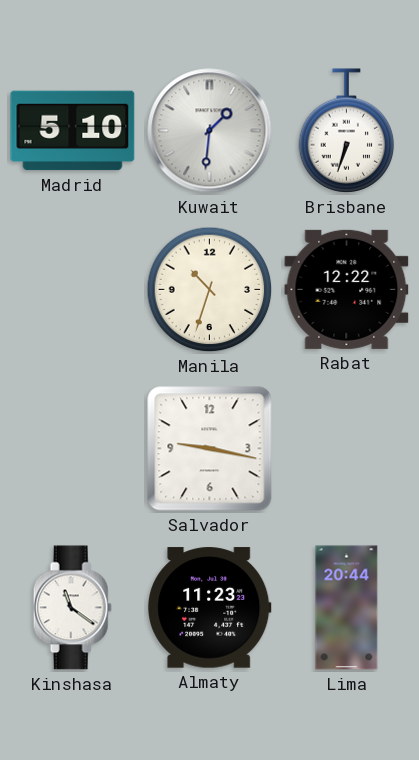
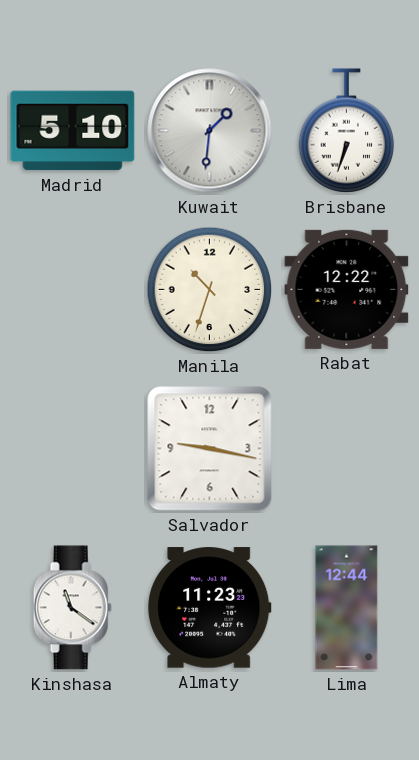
Lima: 20:44 -> 12:44
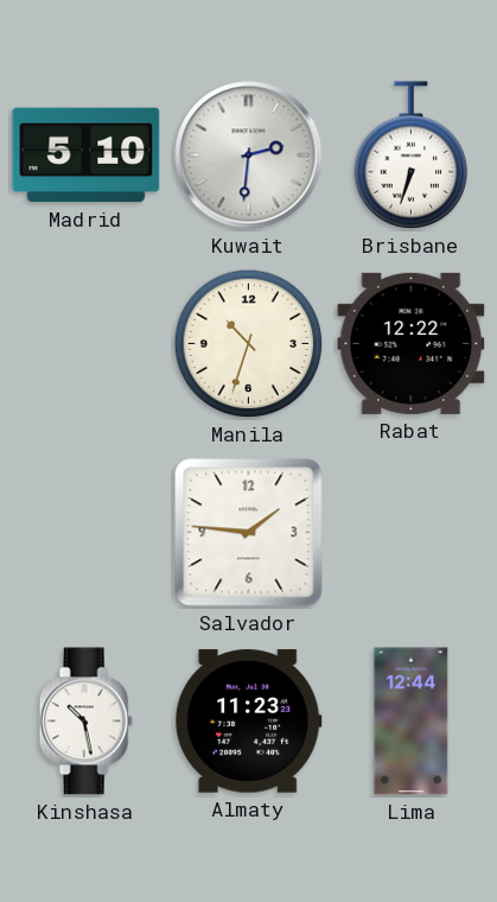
Kuwait: 1:31 -> 2:31
Salvador: 9:17 -> 1:46
Kinshasa: 11:21 -> 10:28
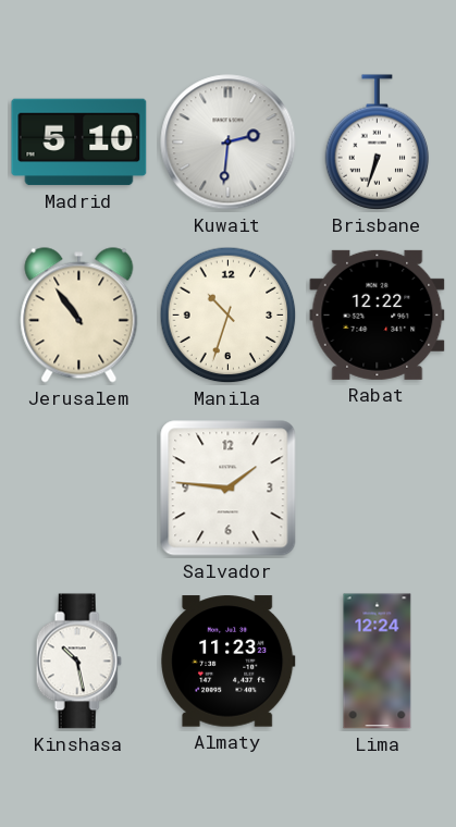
Jerusalem: none -> 10:54
Lima: 12:44 -> 12:24
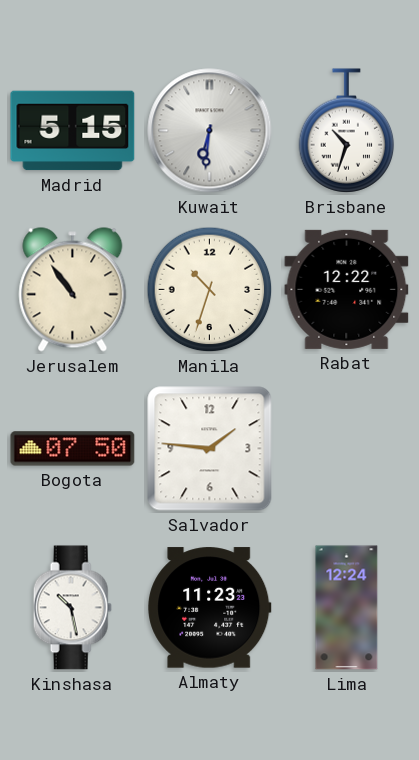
Madrid: 5:10 -> 5:15
Kuwait: 2:31 -> 6:31
Brisbane: 6:33 -> 10:33
Bogota: none -> 07:50
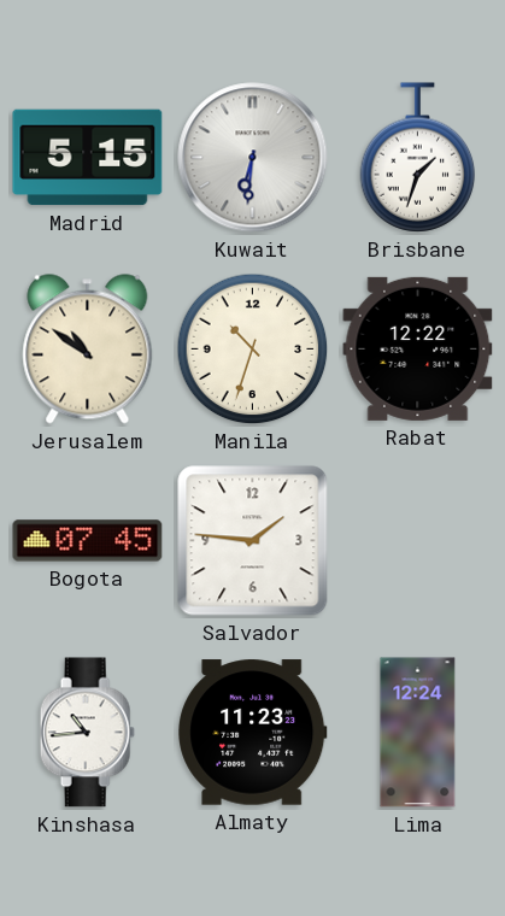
Brisbane: 10:33 -> 1:33
Jerusalem: 10:54 -> 10:51
Bogota: 07:50 -> 07:45
Kinshasa: 10:28 -> 10:44
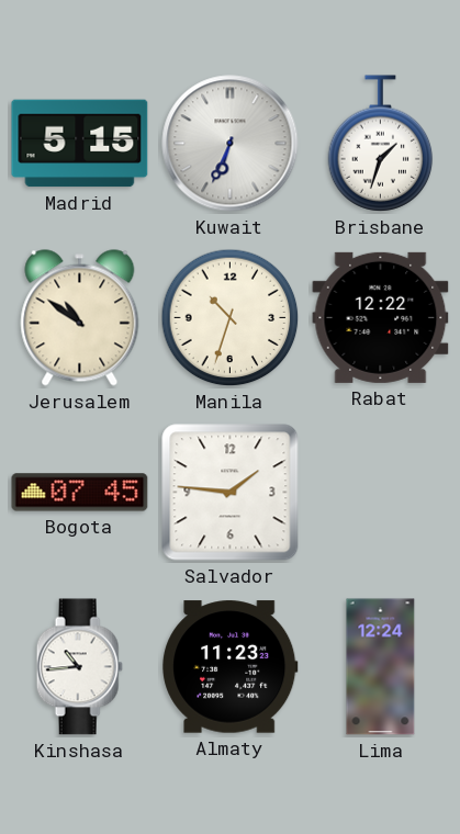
Kuwait: 6:31 -> 6:34
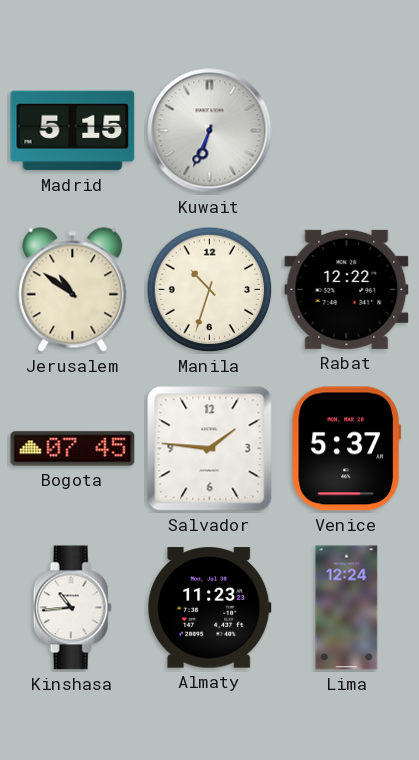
Brisbane: 1:33 -> none
Venice: none -> 5:37
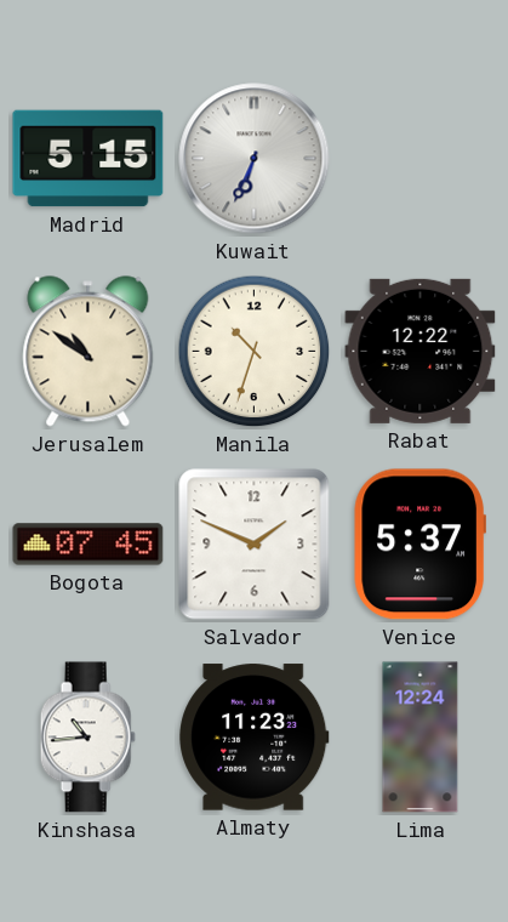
Salvador: 1:46 -> 1:49
